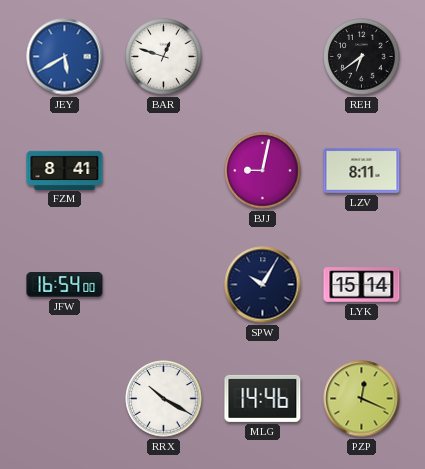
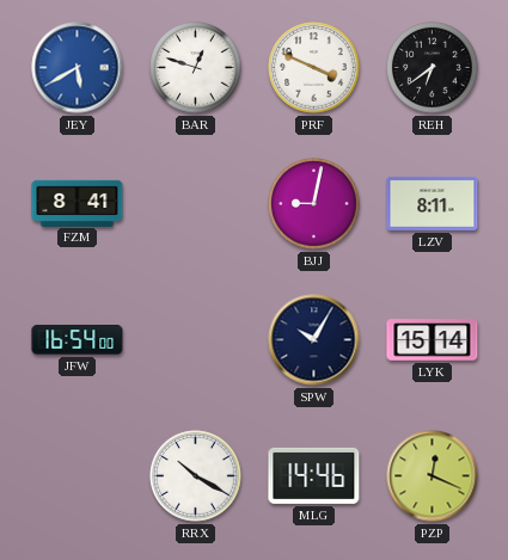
PRF: none -> 3:49
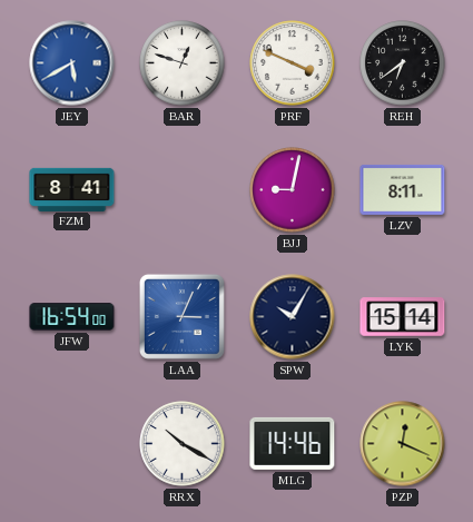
LAA: none -> 3:04
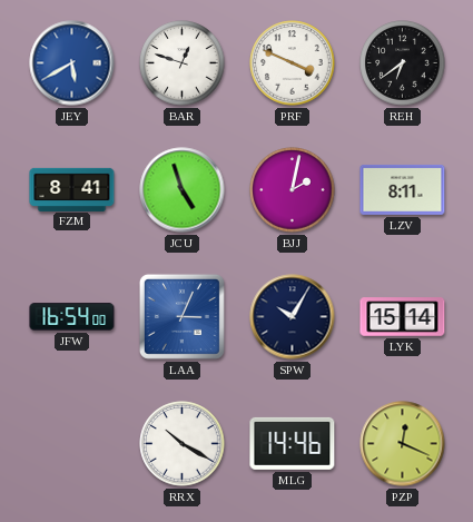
JCU: none -> 4:57
BJJ: 9:02 -> 2:02
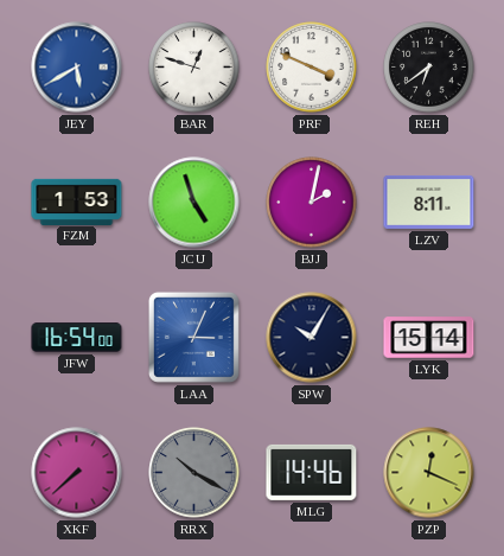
FZM: 8:41 -> 1:53
XKF: none -> 7:38
RRX dial: white -> grey
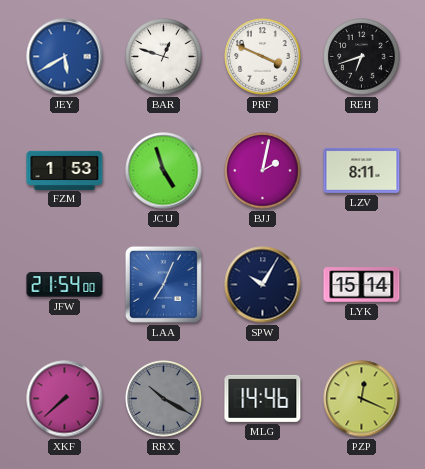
REH: 6:39 -> 6:42
JFW: 16:54 -> 21:54
LAA: 3:04 -> 7:04
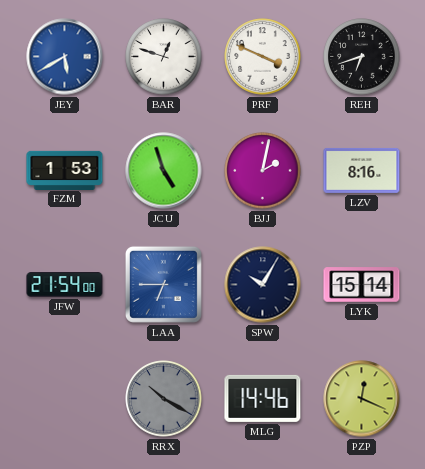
LZV: 8:11 -> 8:16
LAA: 7:04 -> 6:45
XKF: 7:38 -> none
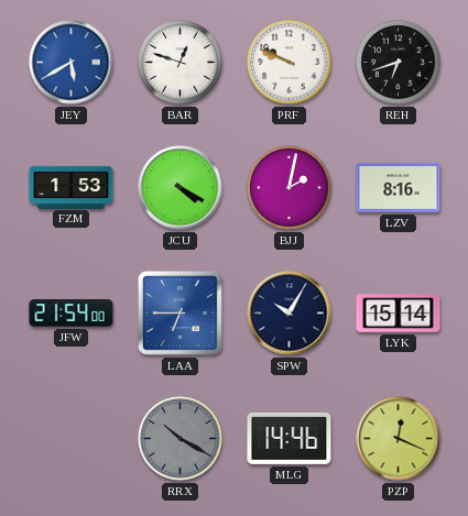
PRF: 3:49 -> 9:49
JCU: 4:57 -> 4:20
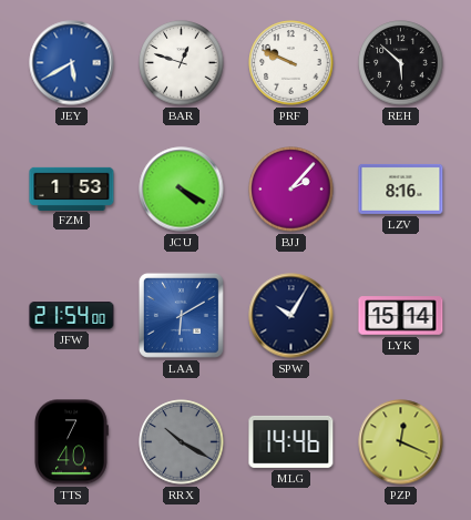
REH: 6:42 -> 5:52
BJJ: 2:02 -> 2:07
LAA: 6:45 -> 6:10
TTS: none -> 7:40
